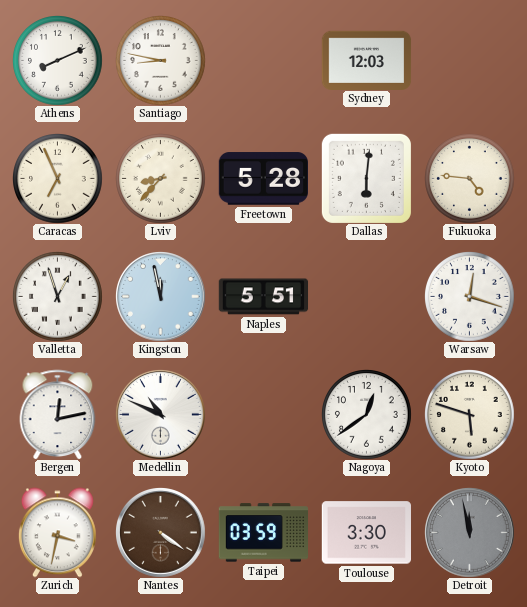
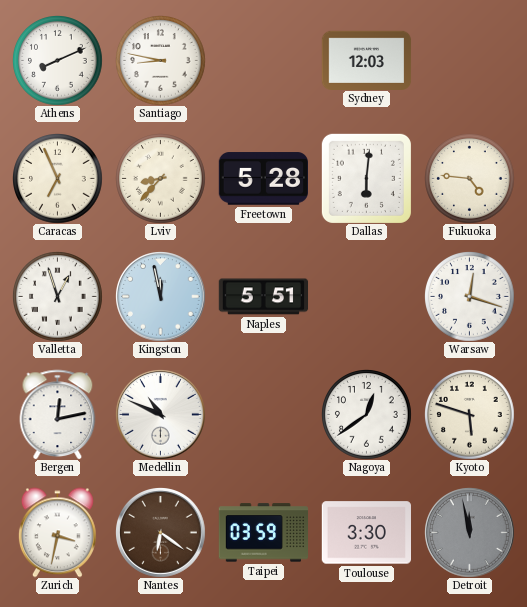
Nantes: 4:21 -> 6:21
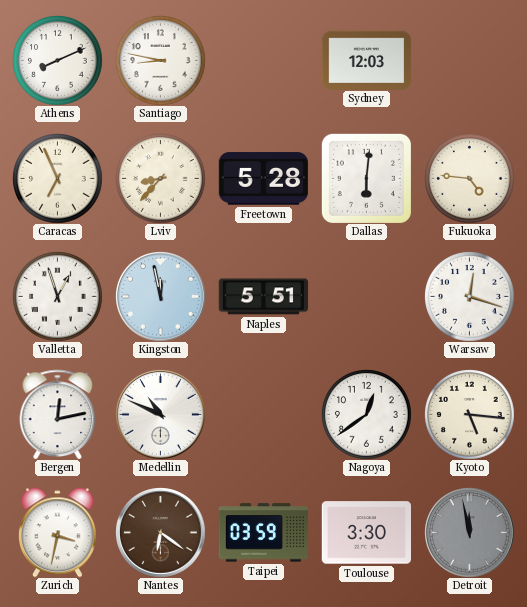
Kyoto: 5:48 -> 5:16
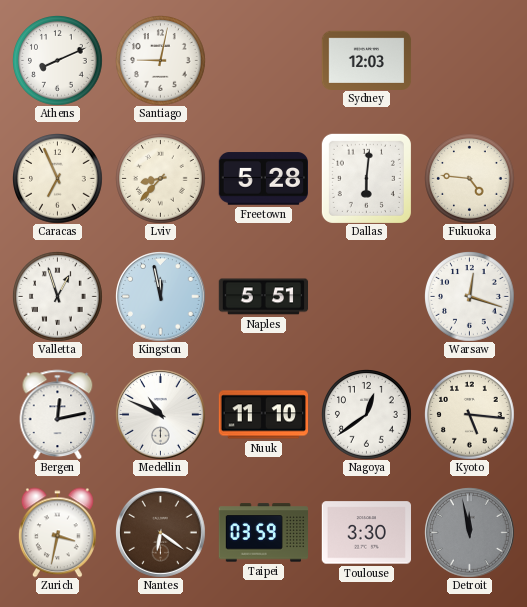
Santiago: 8:47 -> 9:02
Nuuk: none -> 11:10
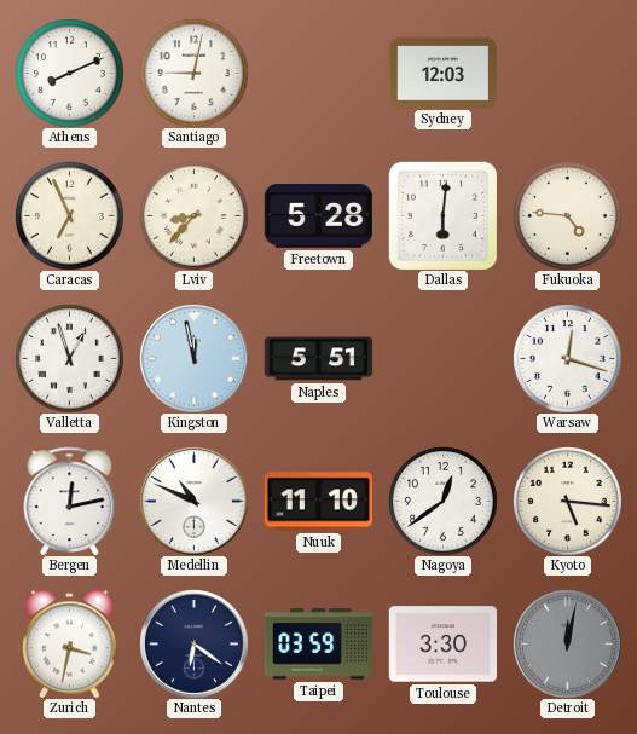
Nantes dial: brown -> navy
Detroit: 11:58 -> 12:02
